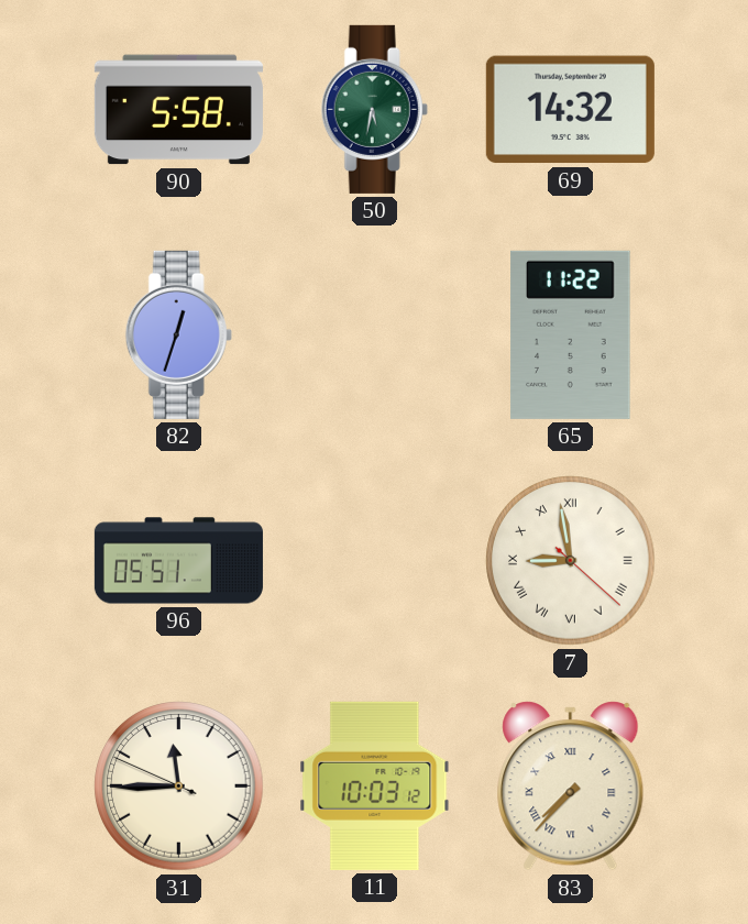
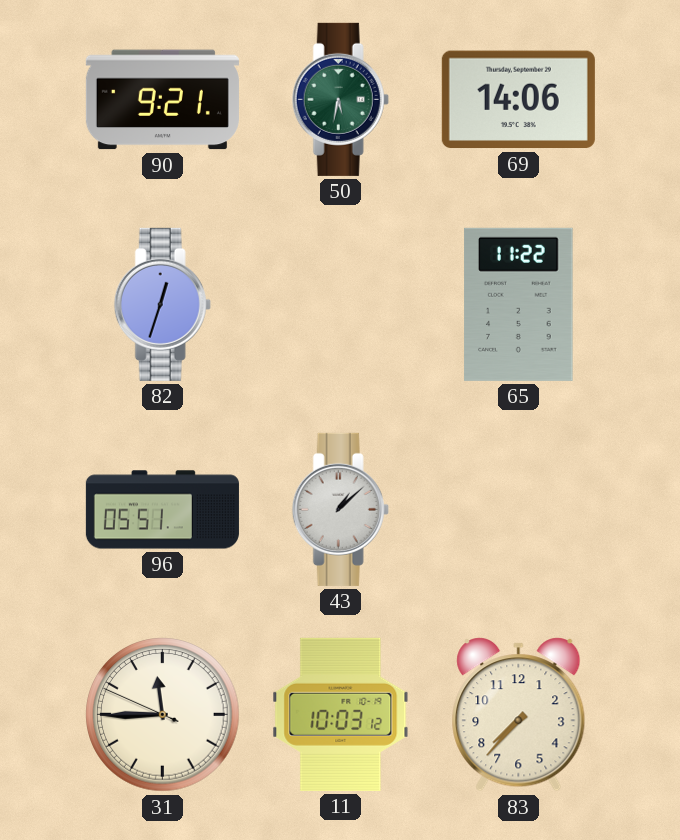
90: 5:58 -> 9:21
69: 14:32 -> 14:06
43: none -> 1:08
7: 8:58 -> none
83 numerals: Roman -> Arabic
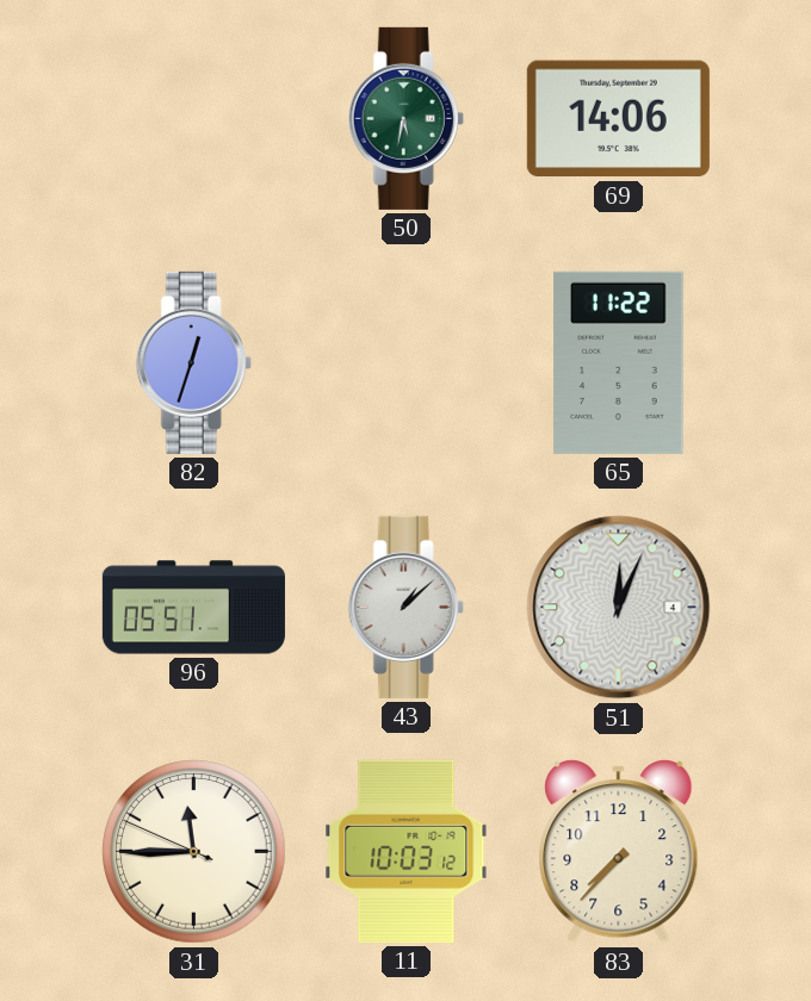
90: 9:21 -> none
51: none -> 12:04
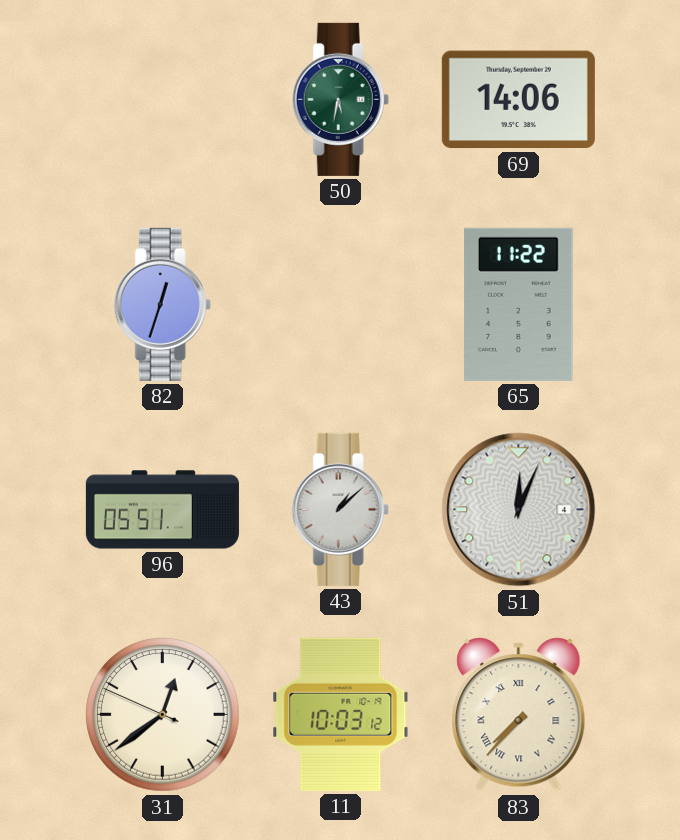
31: 11:44 -> 12:38
83 numerals: Arabic -> Roman
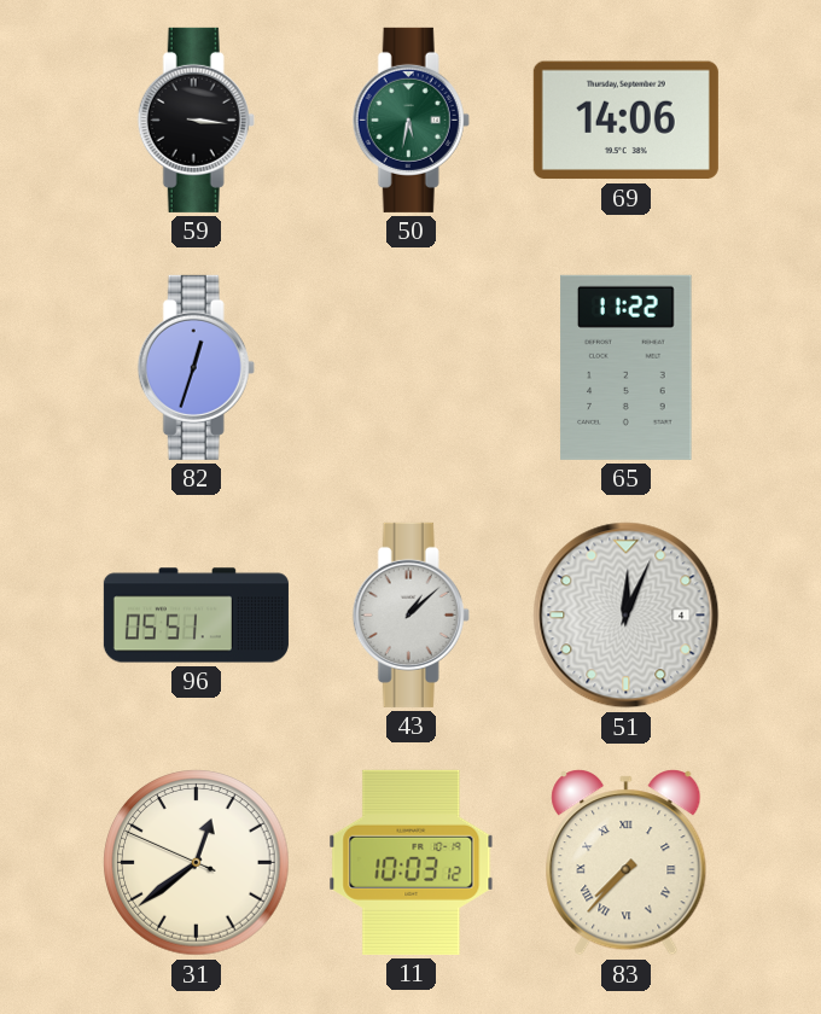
59: none -> 3:16
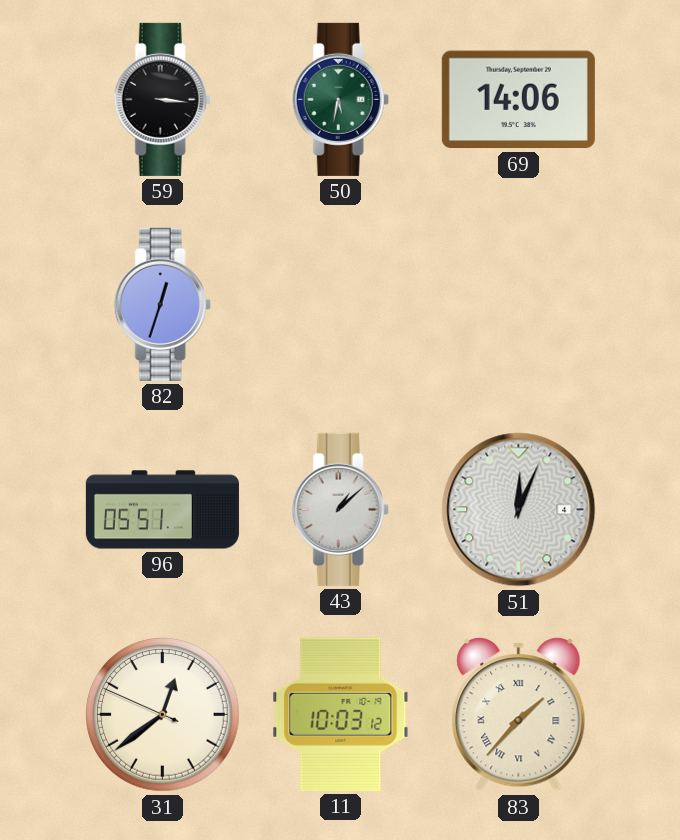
65: 11:22 -> none
83: 7:37 -> 1:37
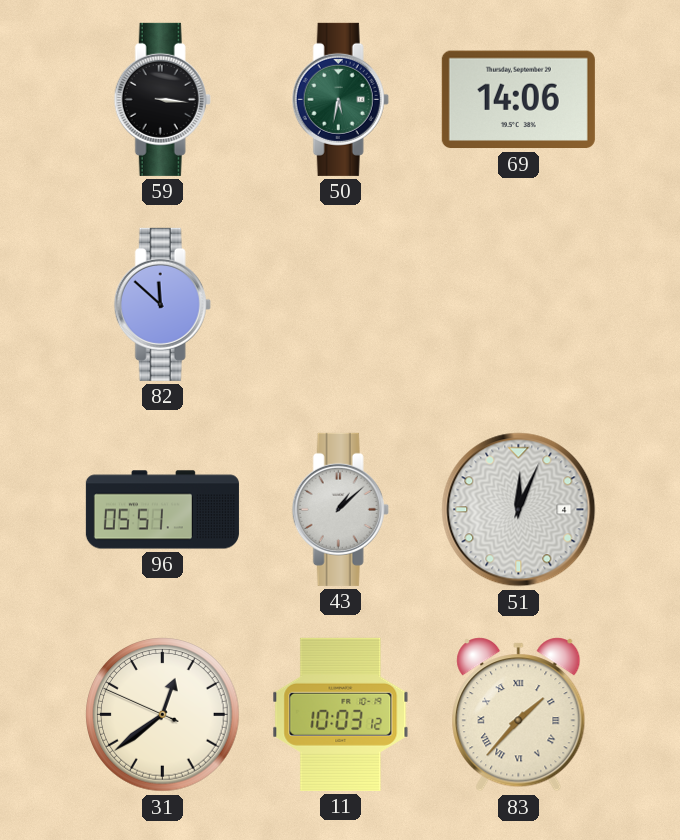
82: 12:33 -> 11:52
